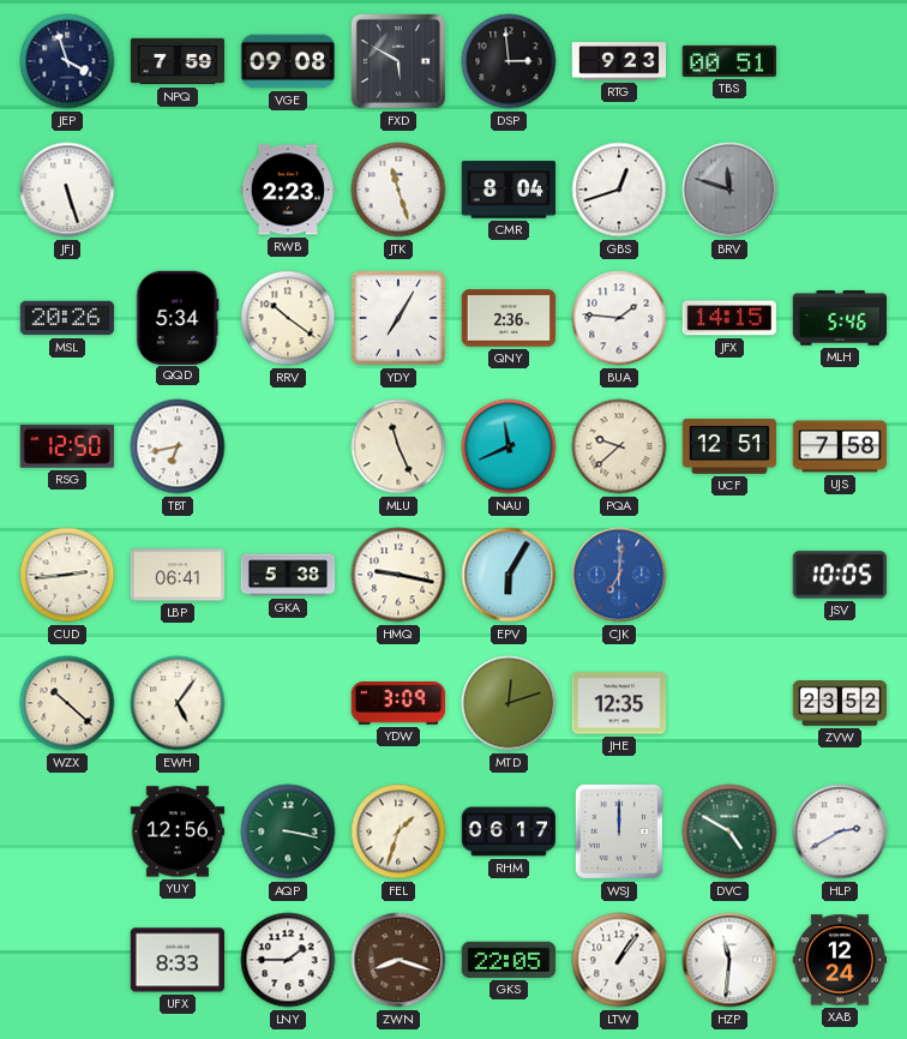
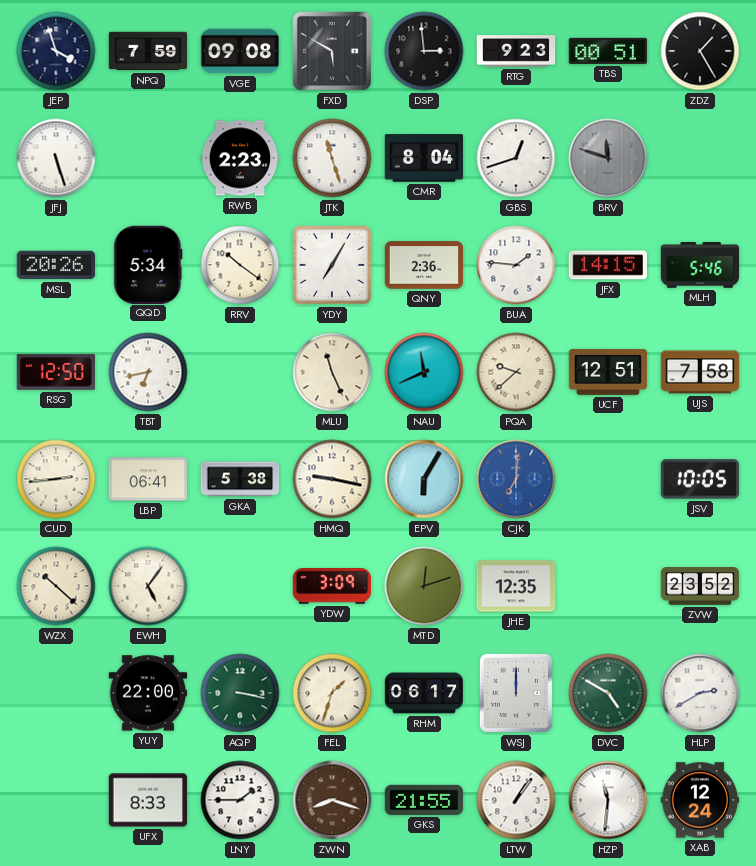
ZDZ: none -> 1:25
YUY: 12:56 -> 22:00
GKS: 22:05 -> 21:55
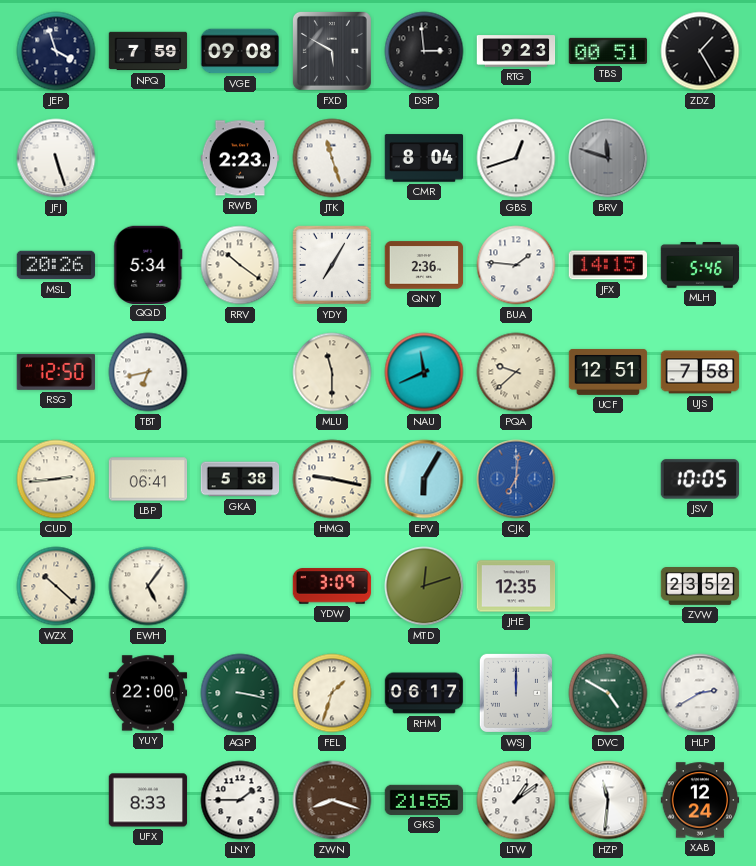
MLU: 11:26 -> 11:30
LTW: 1:06 -> 1:09
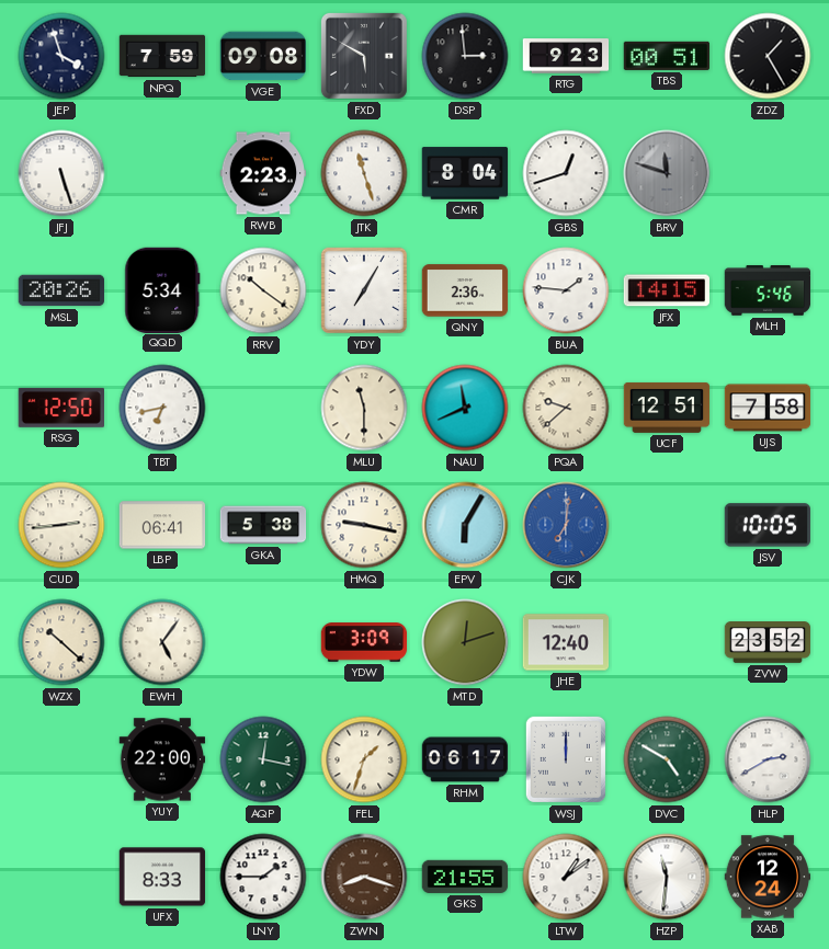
JHE: 12:35 -> 12:40
AQP: 3:17 -> 12:17
